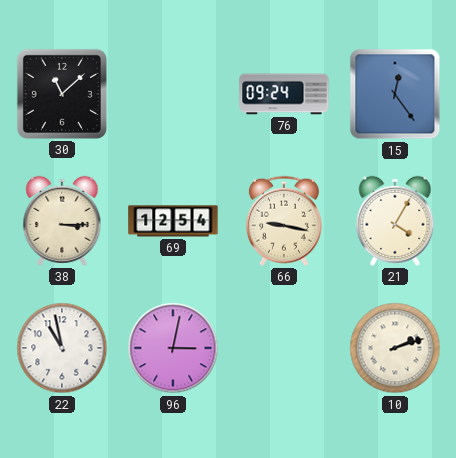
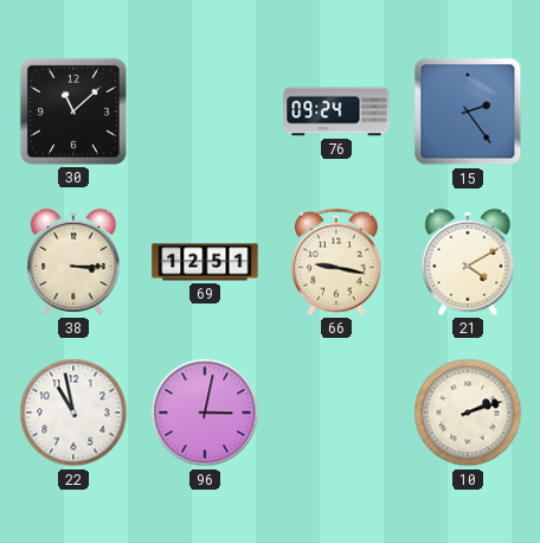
15: 12:24 -> 2:24
69: 12:54 -> 12:51
21: 4:05 -> 4:10
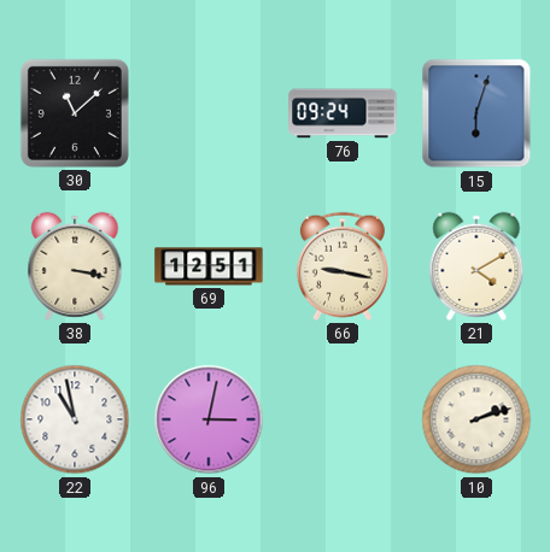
15: 2:24 -> 6:03
38: 3:15 -> 3:17
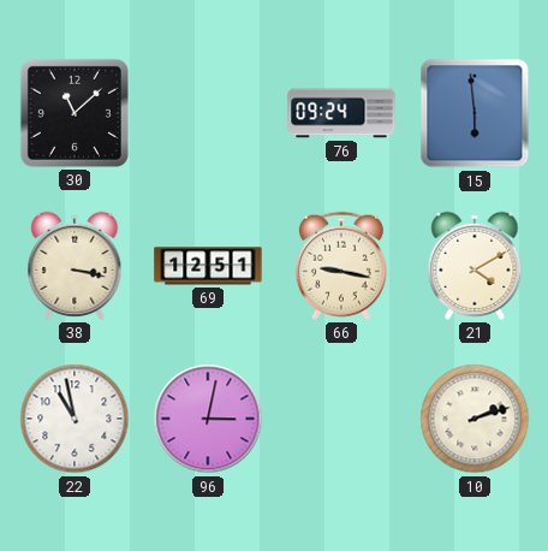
15: 6:03 -> 5:59
